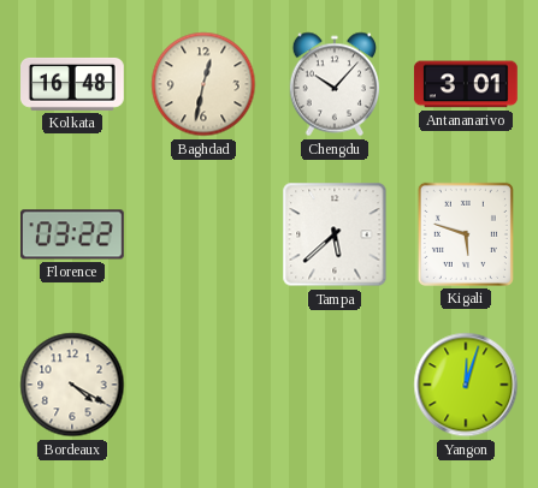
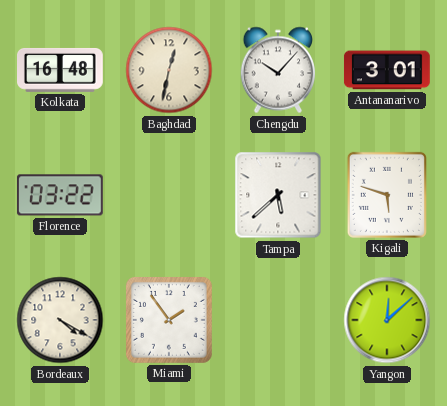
Miami: none -> 1:54
Yangon: 12:03 -> 12:08
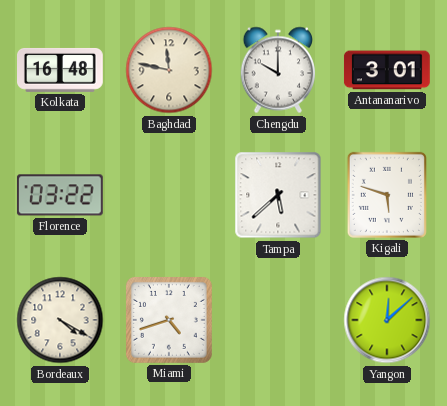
Baghdad: 12:32 -> 11:47
Chengdu: 10:07 -> 10:00
Miami: 1:54 -> 4:42
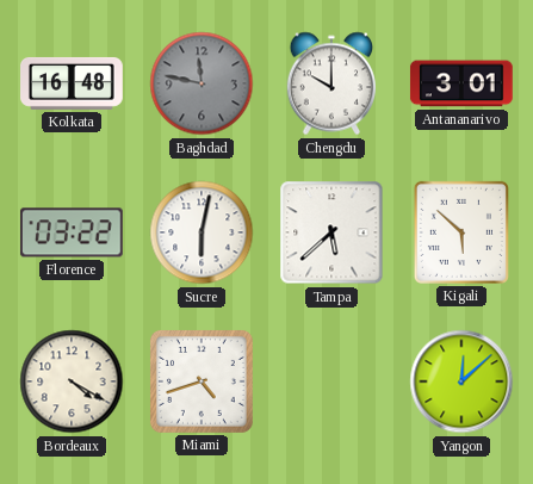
Baghdad dial: cream -> grey
Sucre: none -> 6:02
Kigali: 5:48 -> 5:52
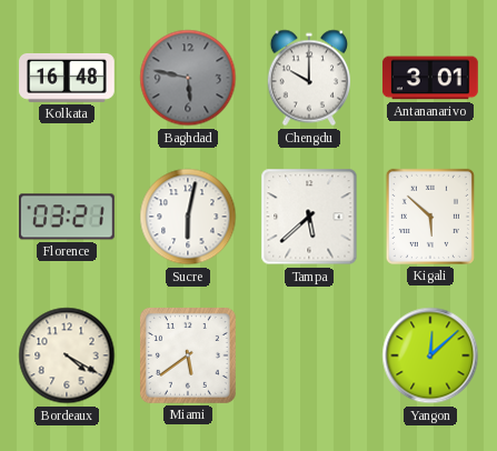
Baghdad: 11:47 -> 5:47
Florence: 03:22 -> 03:21
Miami: 4:42 -> 5:39
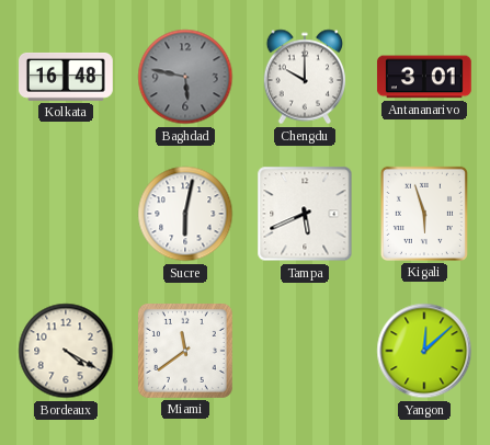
Florence: 03:21 -> none
Tampa: 5:38 -> 5:41
Kigali: 5:52 -> 5:57
Miami: 5:39 -> 11:39
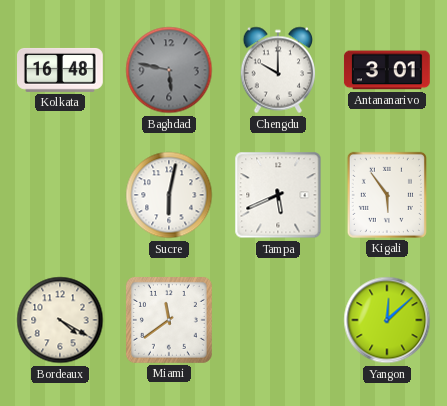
Kigali: 5:57 -> 5:54
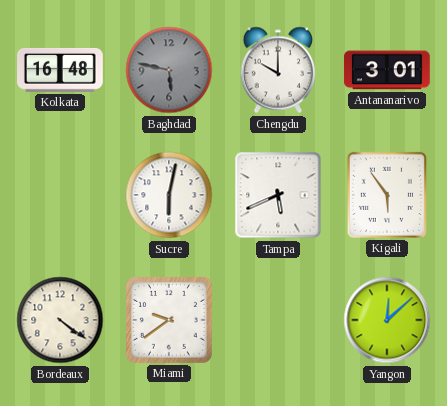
Bordeaux: 4:20 -> 4:21
Miami: 11:39 -> 9:39
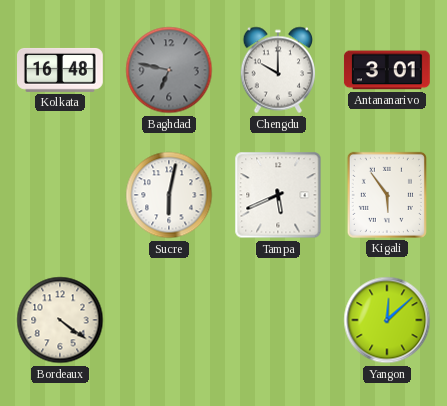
Baghdad: 5:47 -> 6:47
Miami: 9:39 -> none
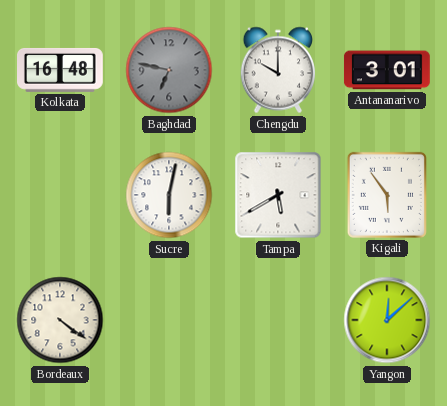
Tampa: 5:41 -> 5:40
